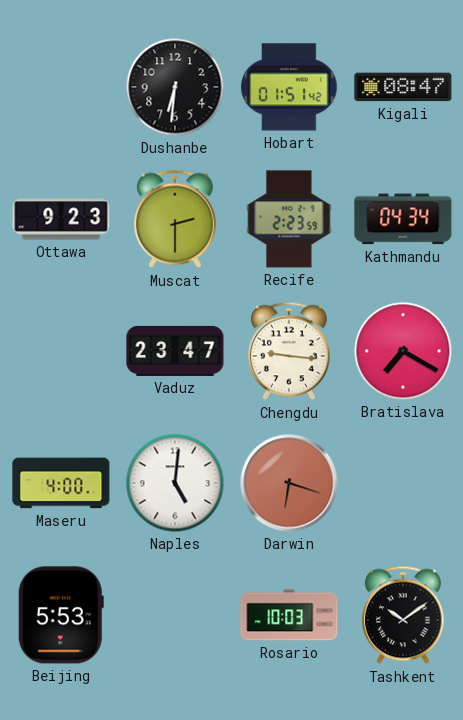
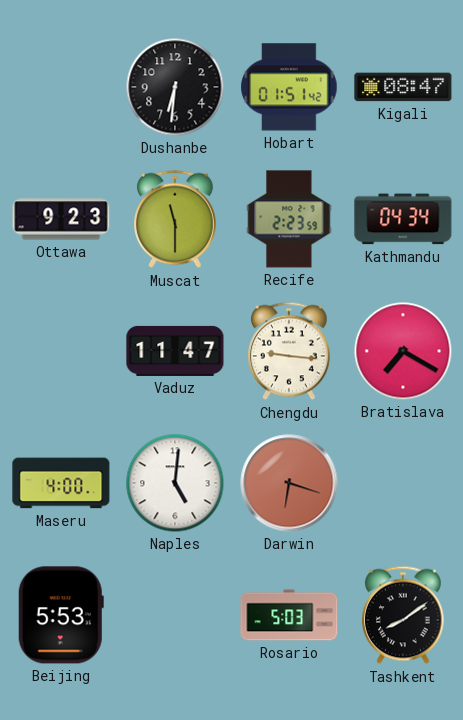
Muscat: 2:30 -> 11:30
Vaduz: 23:47 -> 11:47
Rosario: 10:03 -> 5:03
Tashkent: 10:09 -> 8:09
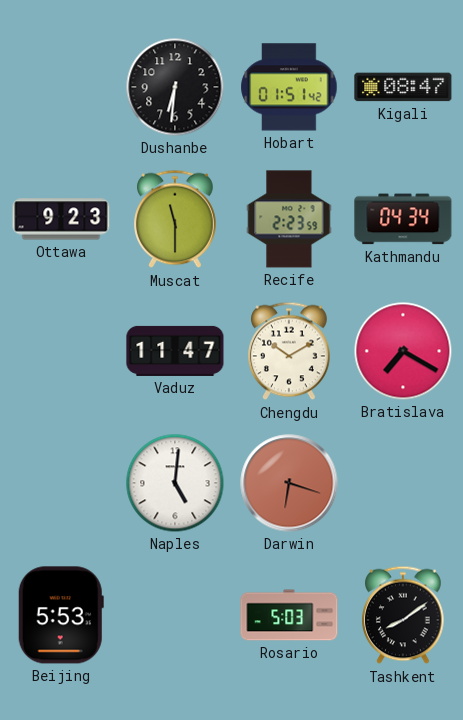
Chengdu: 9:16 -> 10:10
Maseru: 4:00 -> none
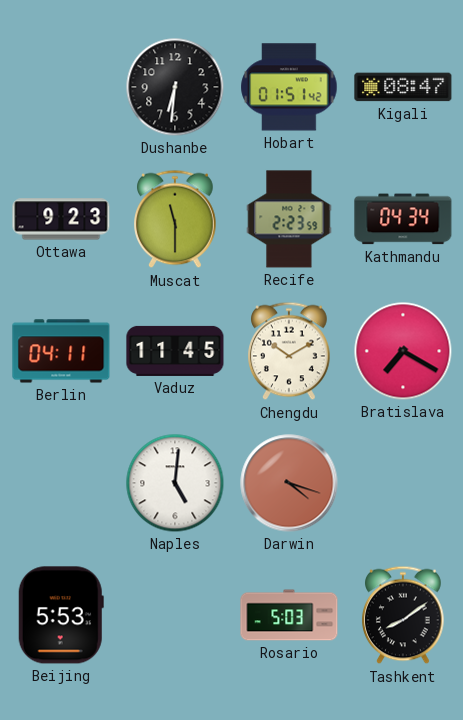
Berlin: none -> 04:11
Vaduz: 11:47 -> 11:45
Darwin: 6:18 -> 4:18
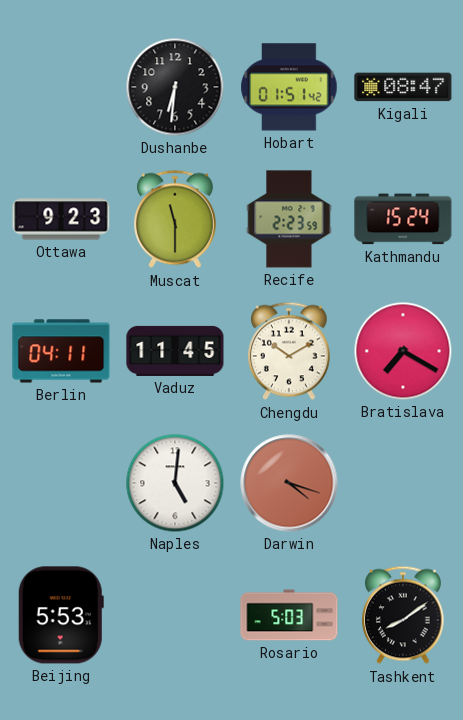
Kathmandu: 04:34 -> 15:24
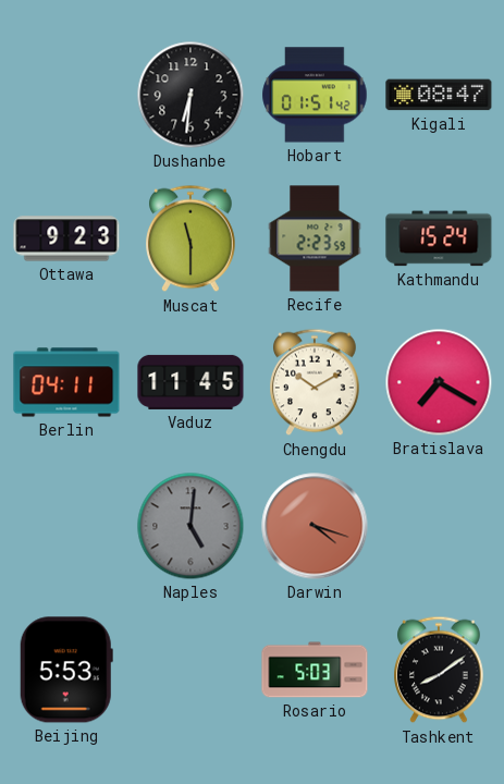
Naples dial: white -> grey
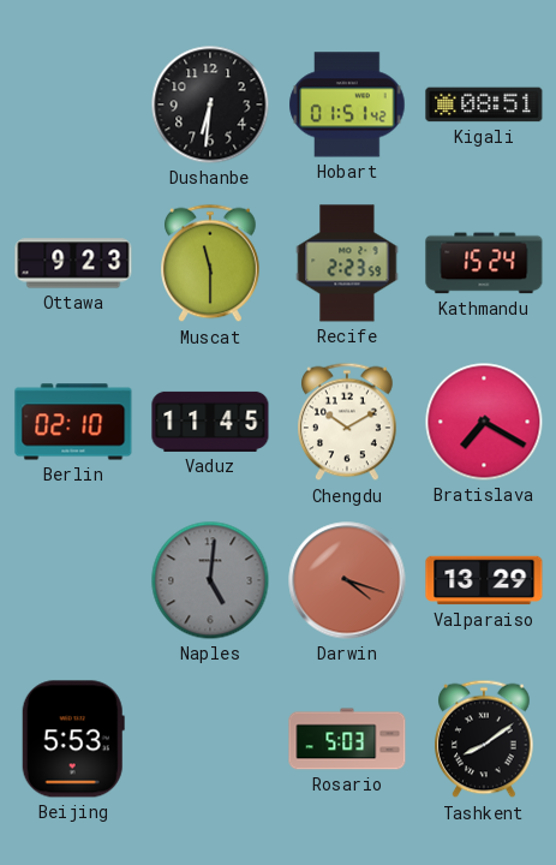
Kigali: 08:47 -> 08:51
Berlin: 04:11 -> 02:10
Valparaiso: none -> 13:29
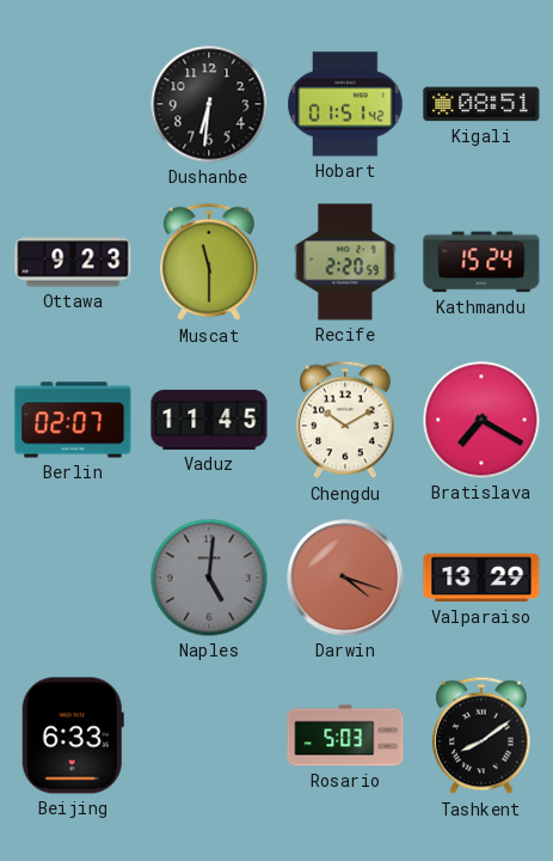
Recife: 2:23 -> 2:20
Berlin: 02:10 -> 02:07
Beijing: 5:53 -> 6:33
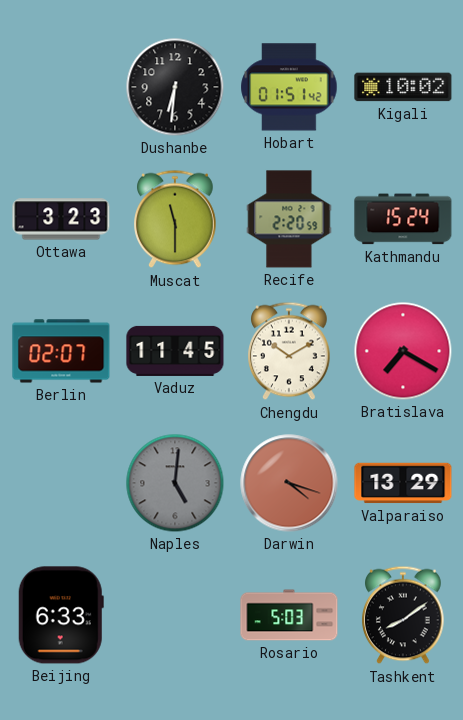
Kigali: 08:51 -> 10:02
Ottawa: 9:23 -> 3:23
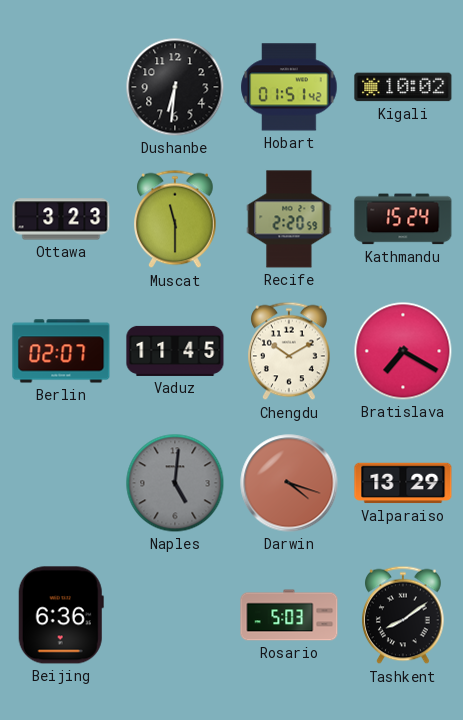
Beijing: 6:33 -> 6:36
